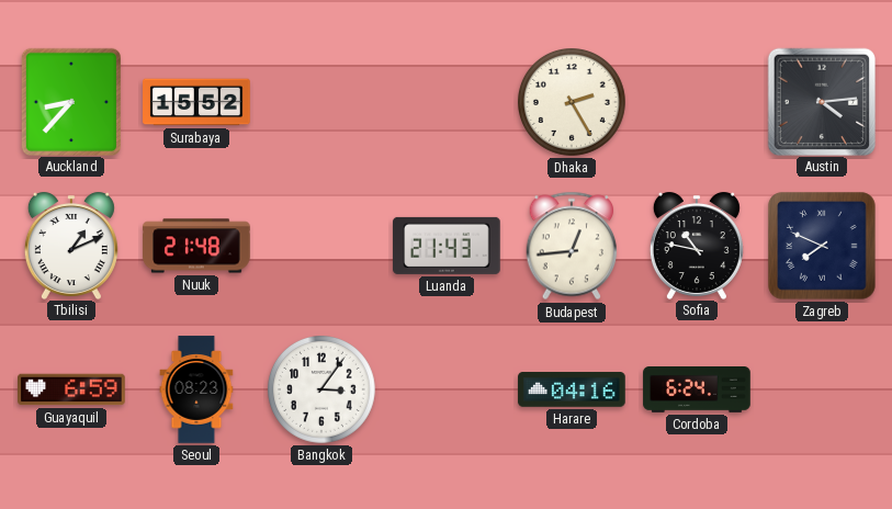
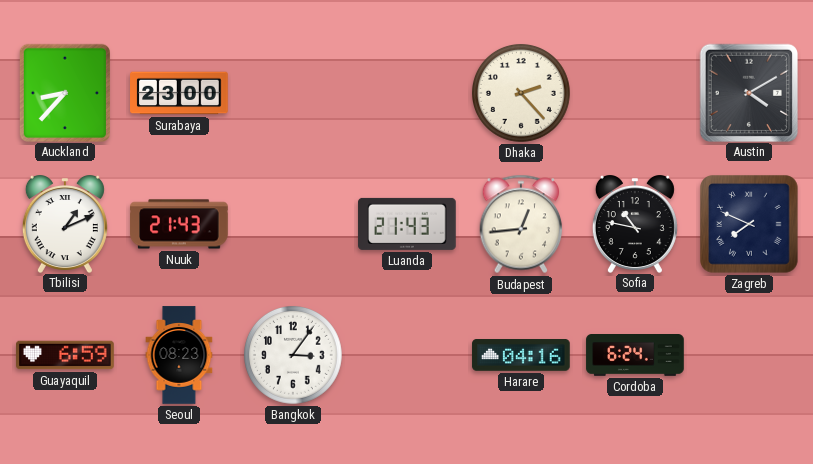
Surabaya: 15:52 -> 23:00
Dhaka: 2:25 -> 2:23
Austin: 4:14 -> 4:10
Nuuk: 21:48 -> 21:43
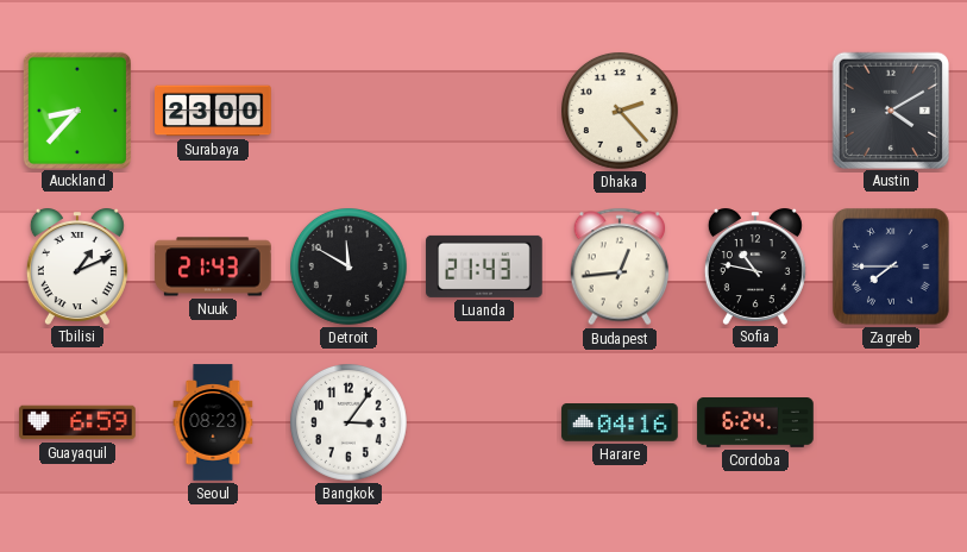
Detroit: none -> 11:50
Zagreb: 7:49 -> 7:45
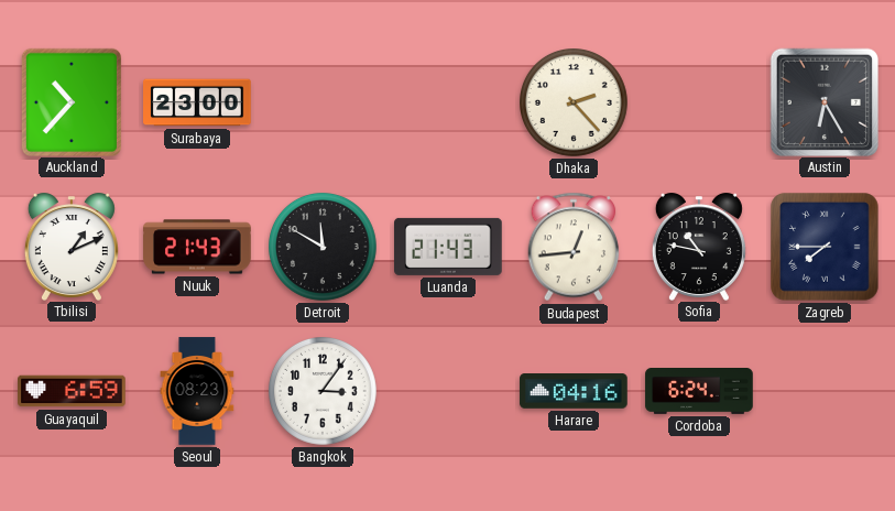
Auckland: 8:37 -> 10:37
Austin: 4:10 -> 6:25
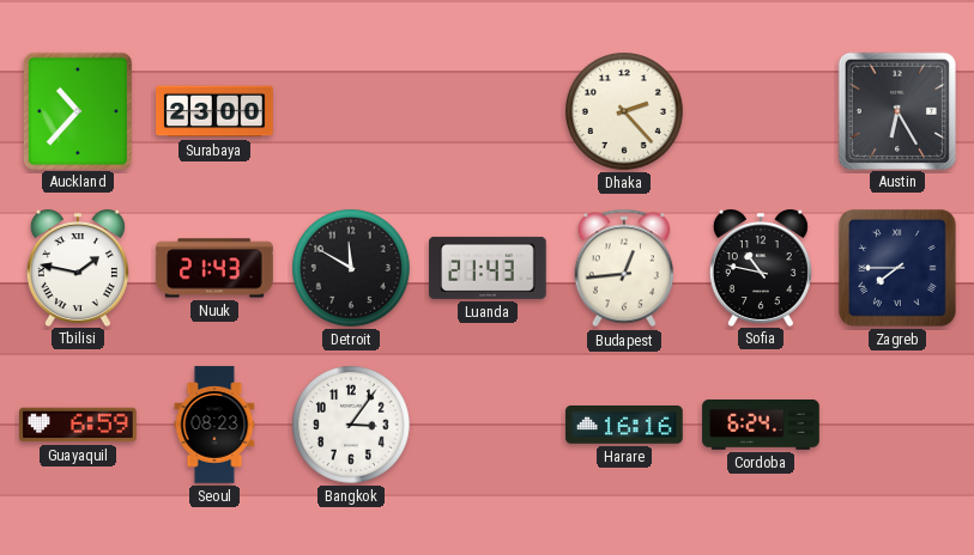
Tbilisi: 1:11 -> 1:47
Harare: 04:16 -> 16:16
